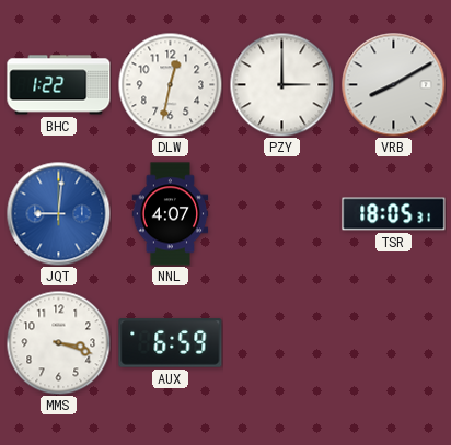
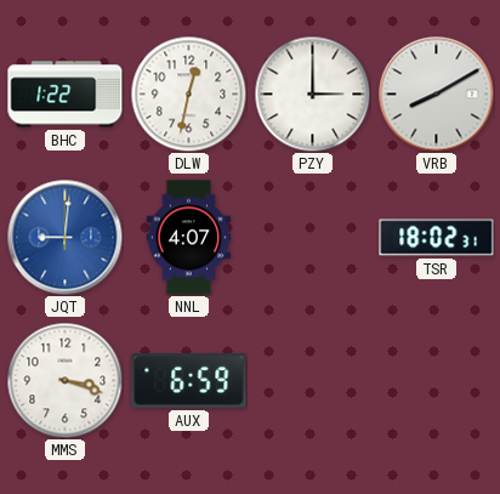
TSR: 18:05 -> 18:02
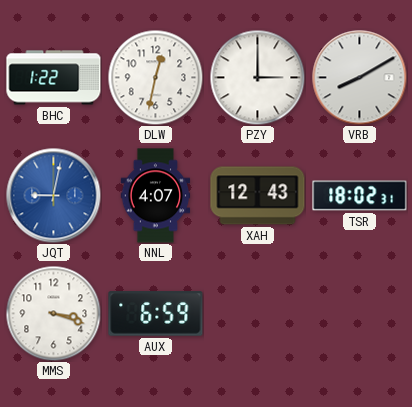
JQT: 9:01 -> 9:02
XAH: none -> 12:43
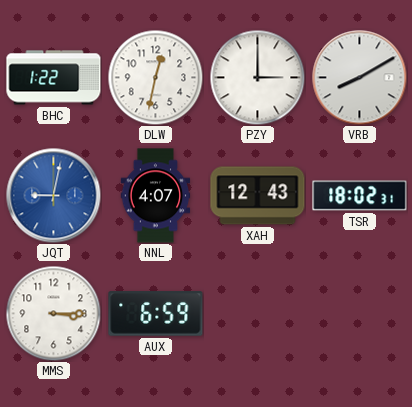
MMS: 3:18 -> 3:15
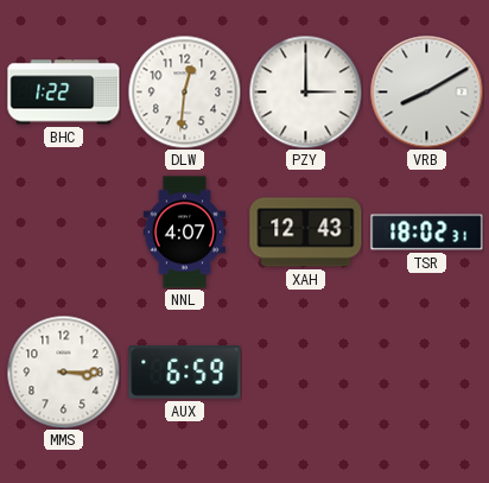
DLW: 12:32 -> 12:31
JQT: 9:02 -> none
